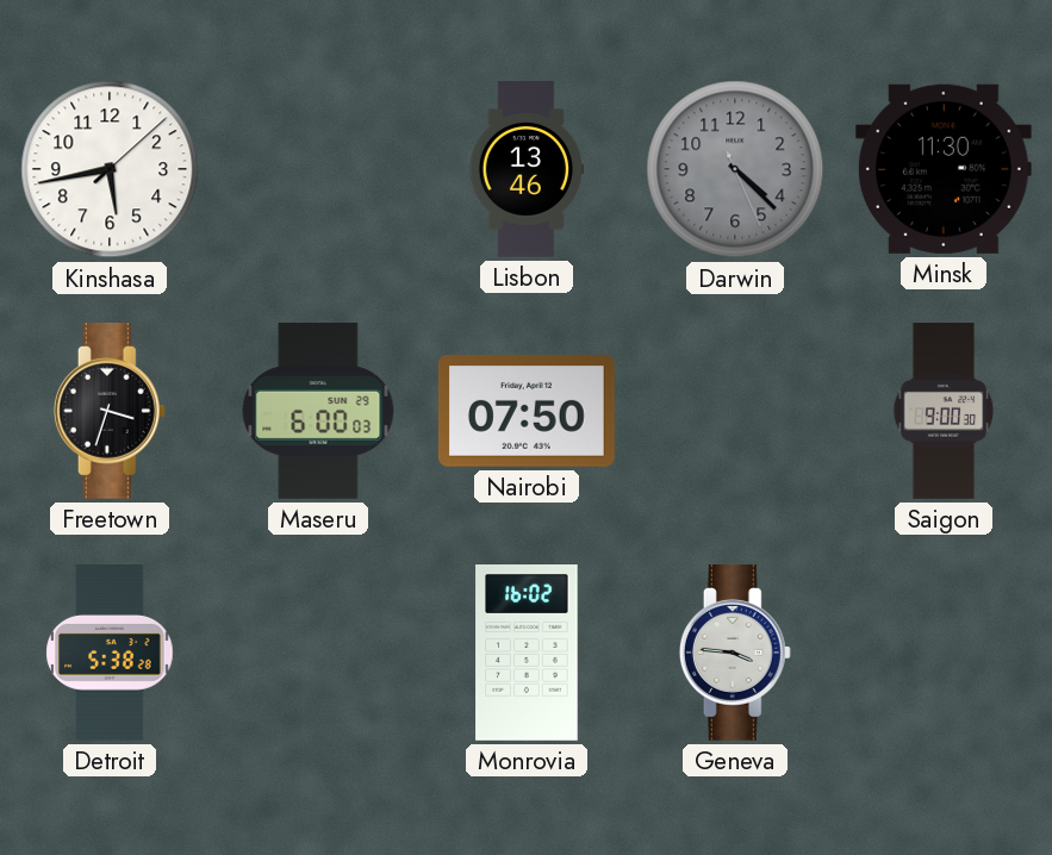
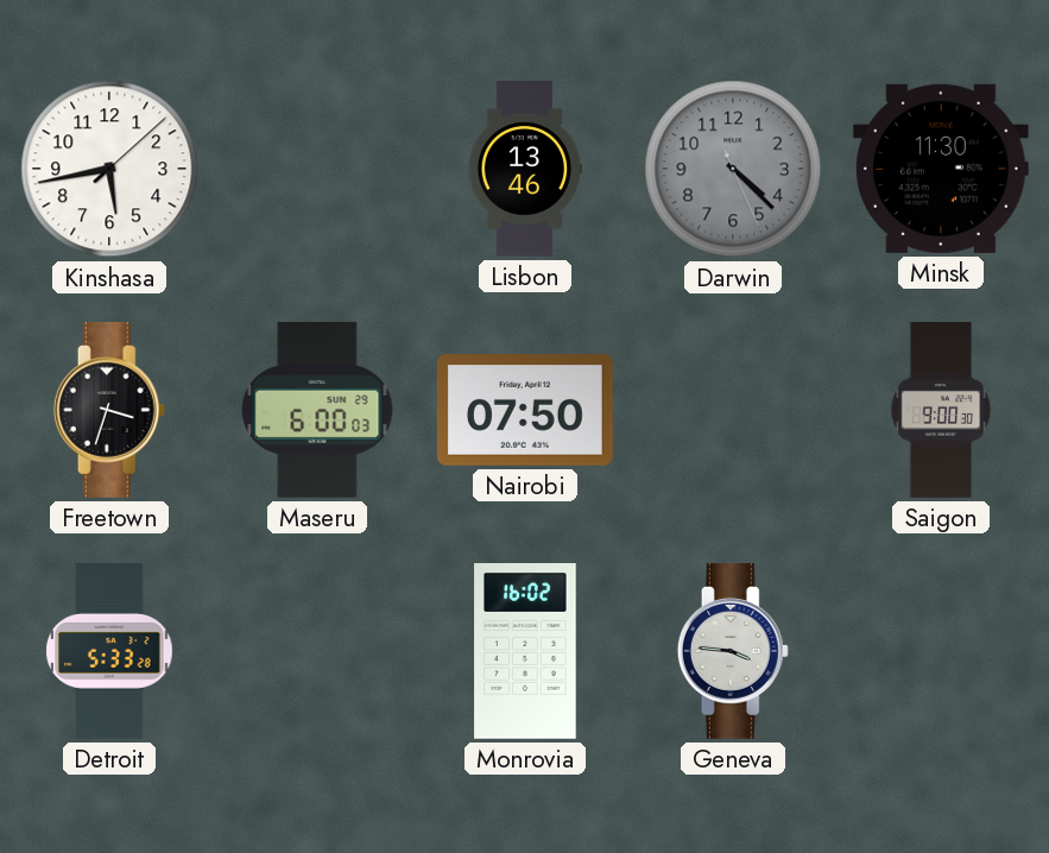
Detroit: 5:38 -> 5:33
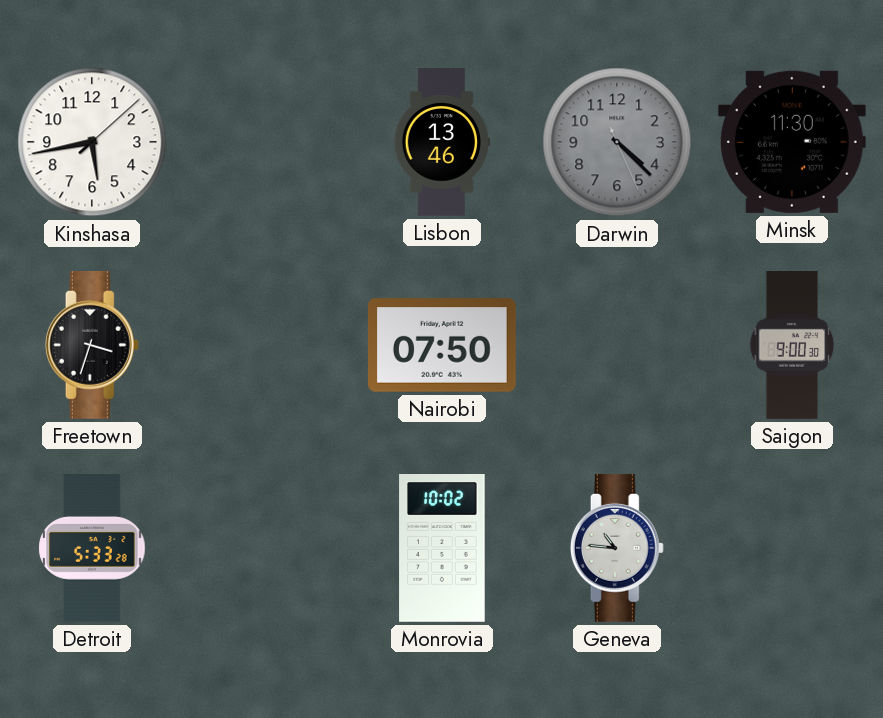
Maseru: 6:00 -> none
Monrovia: 16:02 -> 10:02
Geneva: 3:46 -> 10:46
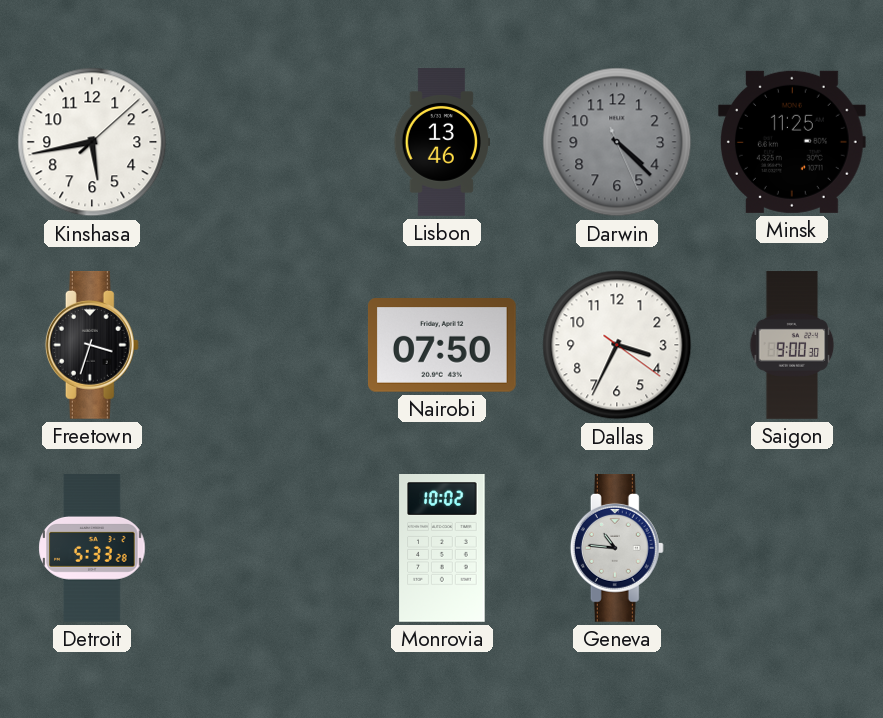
Minsk: 11:30 -> 11:25
Dallas: none -> 3:34
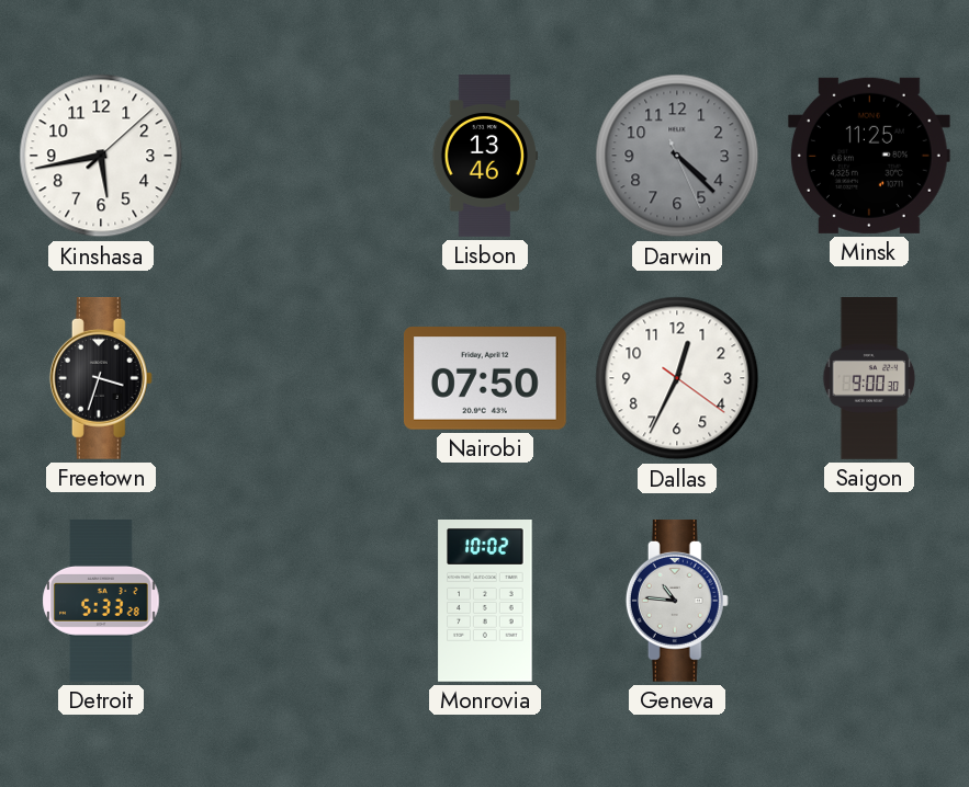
Dallas: 3:34 -> 12:34
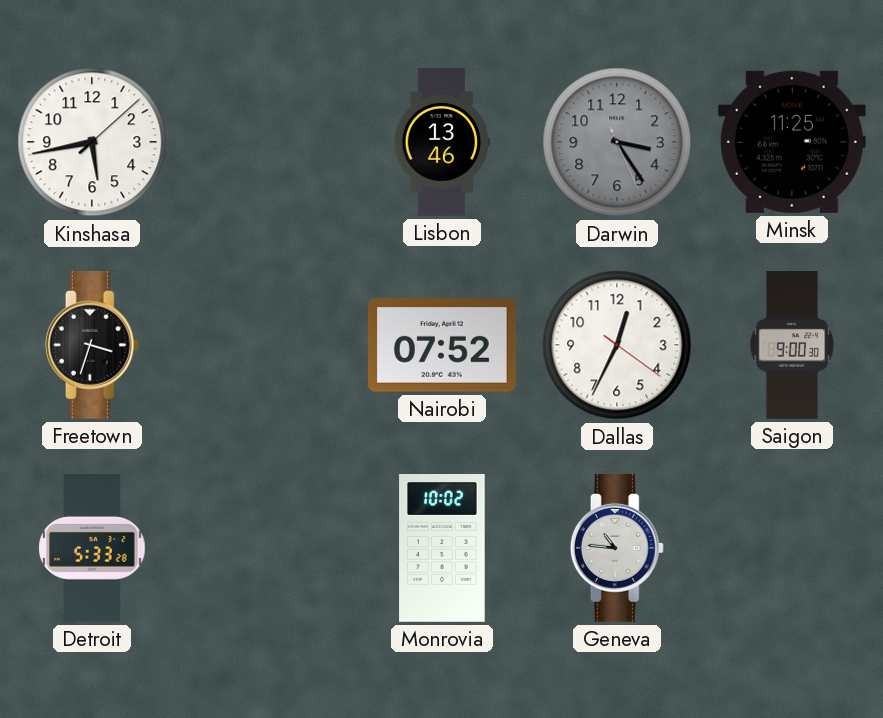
Darwin: 4:22 -> 3:24
Nairobi: 07:50 -> 07:52
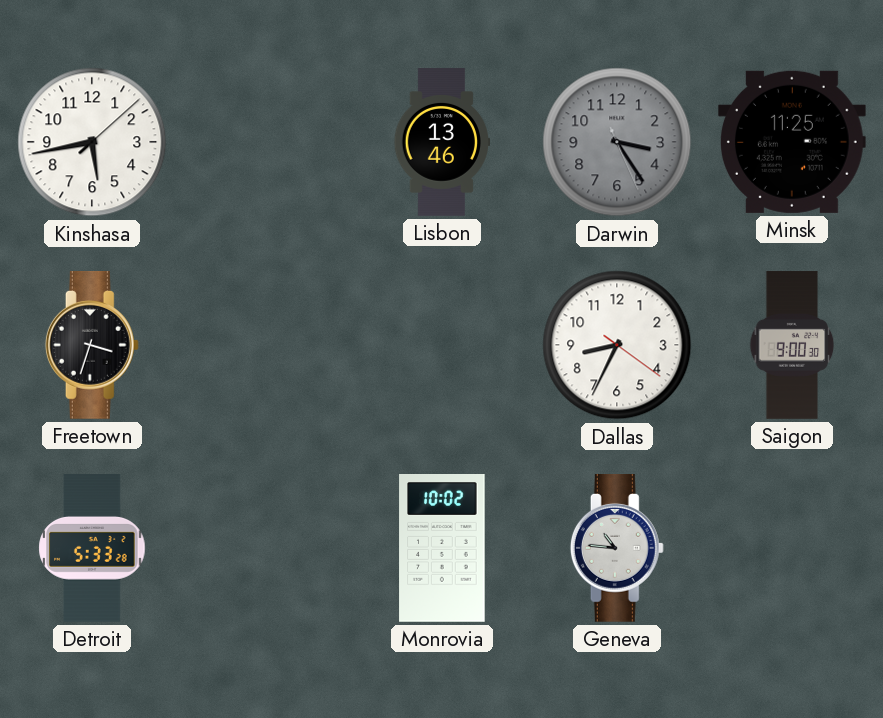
Nairobi: 07:52 -> none
Dallas: 12:34 -> 8:34
